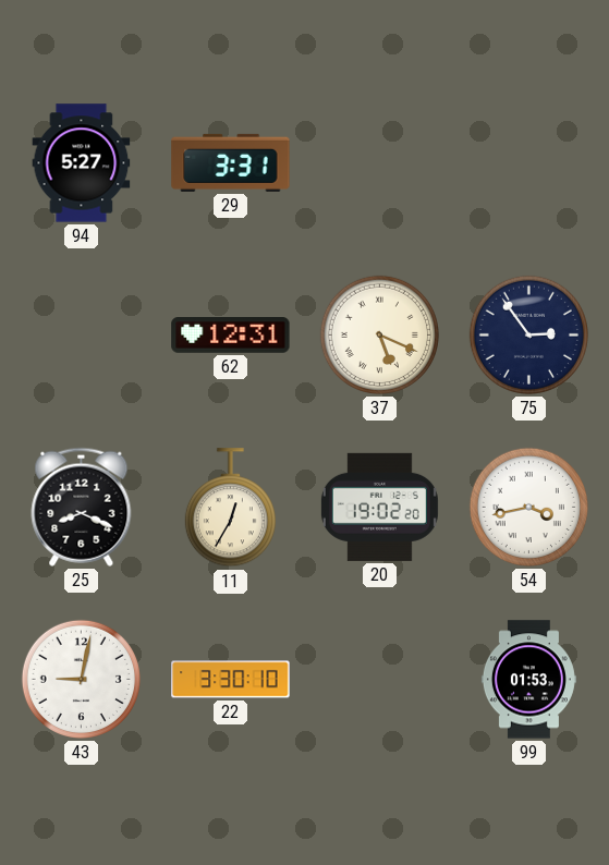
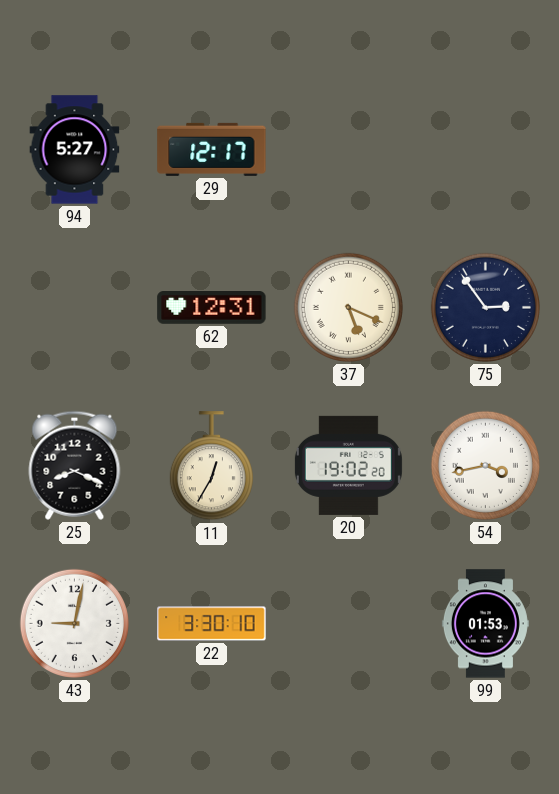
29: 3:31 -> 12:17
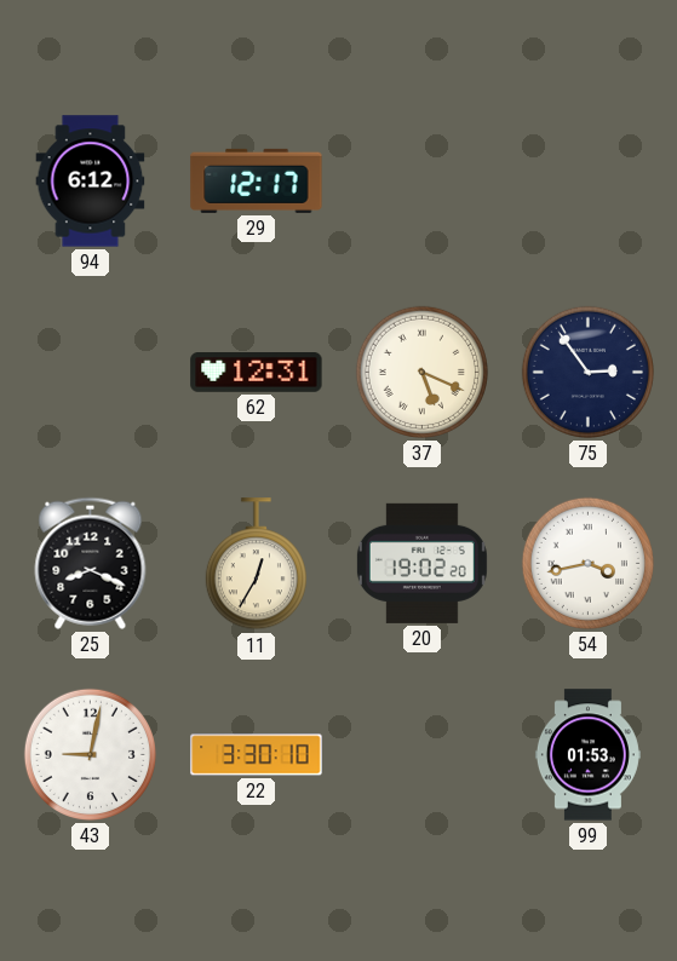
94: 5:27 -> 6:12
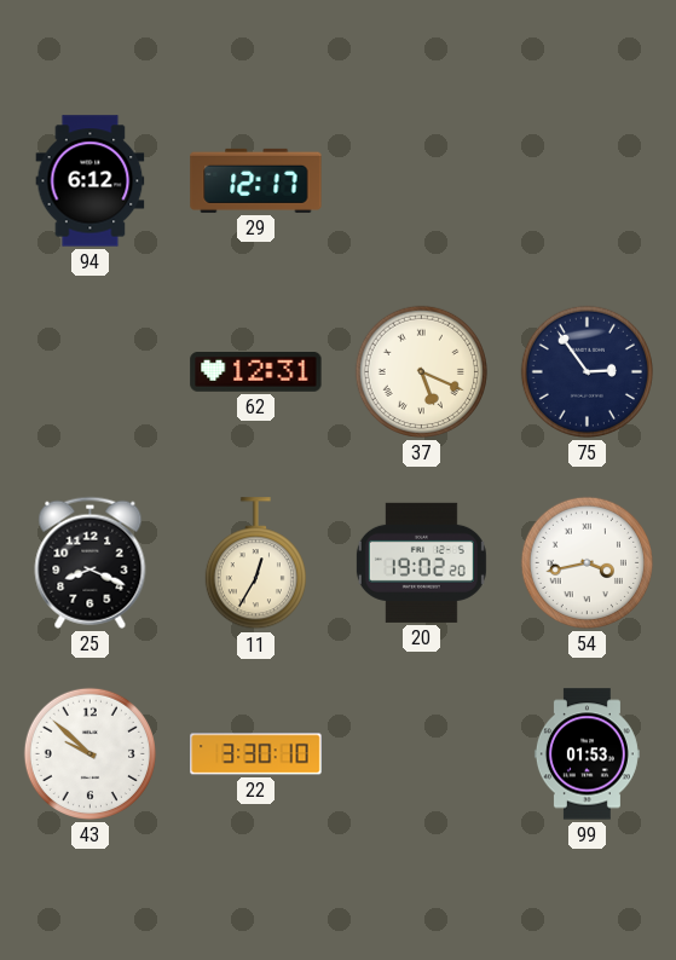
43: 9:02 -> 9:52
